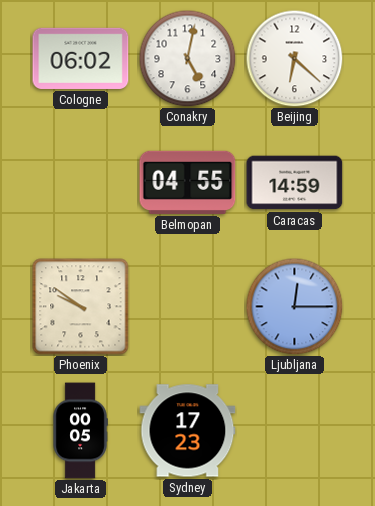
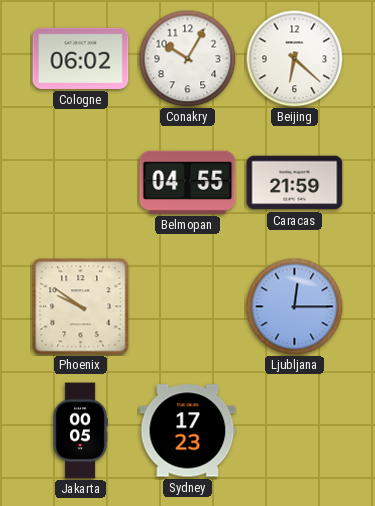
Conakry: 5:02 -> 10:05
Caracas: 14:59 -> 21:59
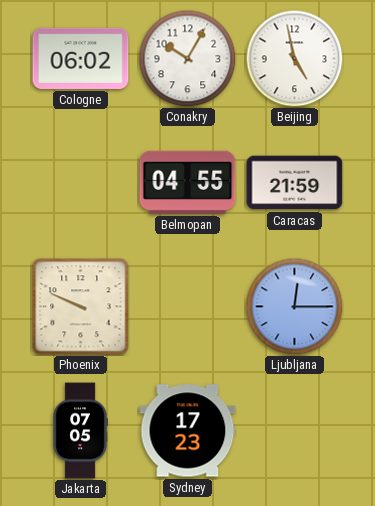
Beijing: 6:22 -> 4:58
Phoenix: 9:51 -> 9:49
Jakarta: 00:05 -> 07:05
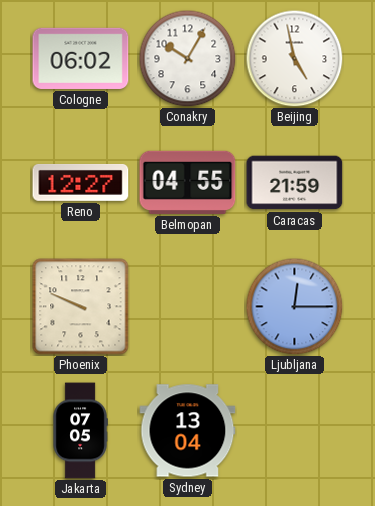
Reno: none -> 12:27
Sydney: 17:23 -> 13:04
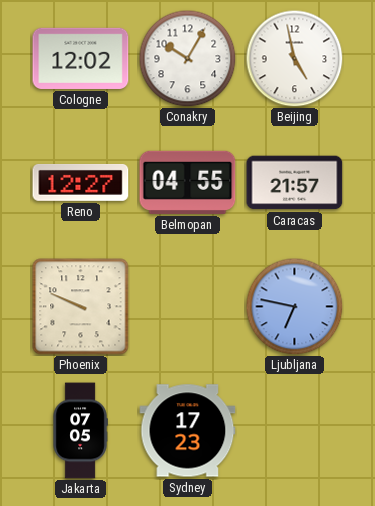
Cologne: 06:02 -> 12:02
Caracas: 21:59 -> 21:57
Ljubljana: 12:15 -> 6:47
Sydney: 13:04 -> 17:23
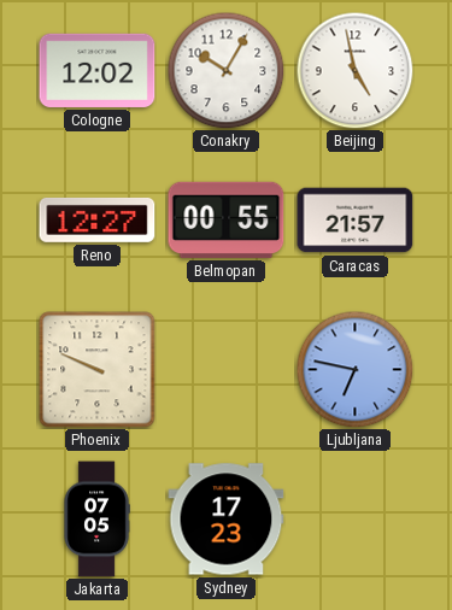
Belmopan: 04:55 -> 00:55
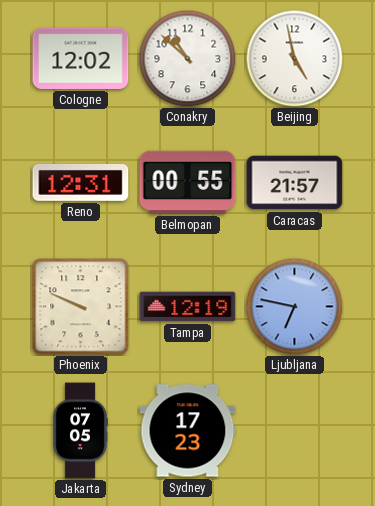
Conakry: 10:05 -> 10:52
Reno: 12:27 -> 12:31
Tampa: none -> 12:19
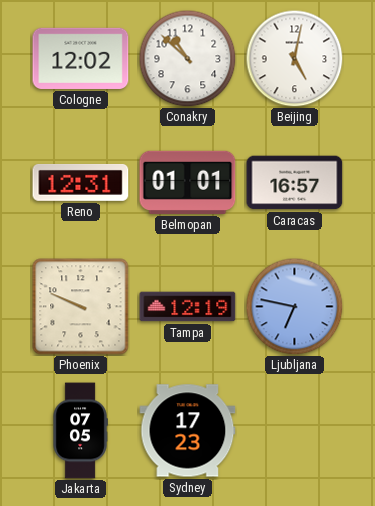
Beijing: 4:58 -> 5:02
Belmopan: 00:55 -> 01:01
Caracas: 21:57 -> 16:57
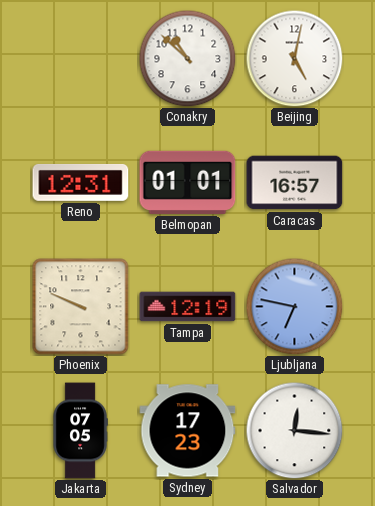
Cologne: 12:02 -> none
Salvador: none -> 12:16
